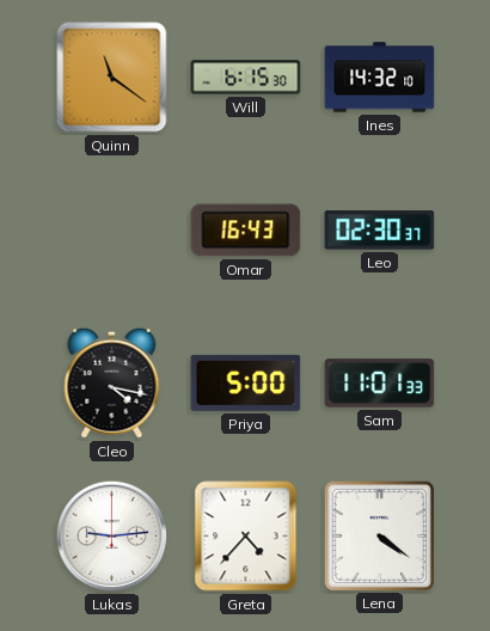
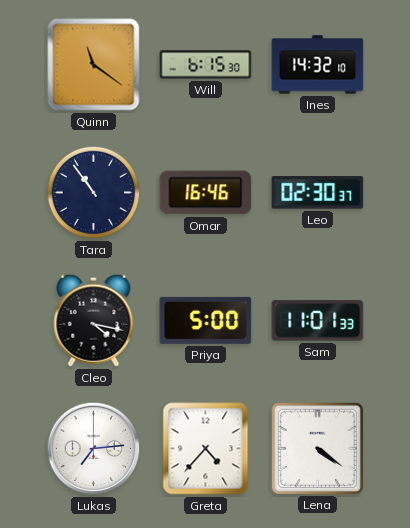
Tara: none -> 10:54
Omar: 16:43 -> 16:46
Lukas: 9:14 -> 7:14
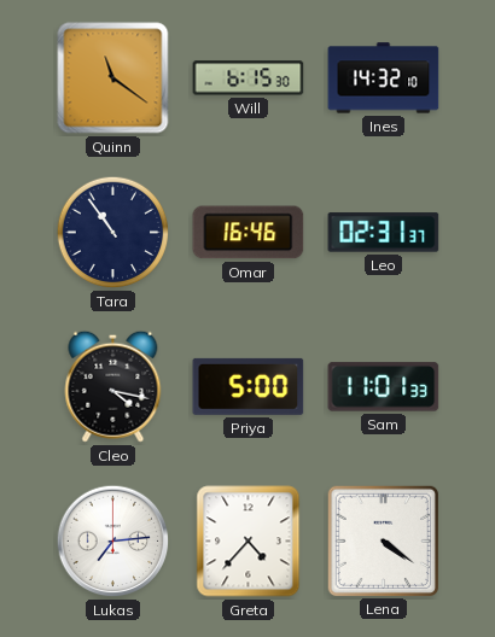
Leo: 02:30 -> 02:31
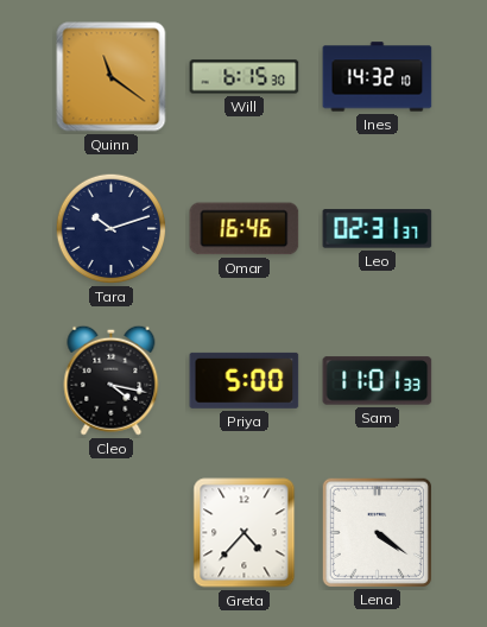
Tara: 10:54 -> 10:12
Lukas: 7:14 -> none
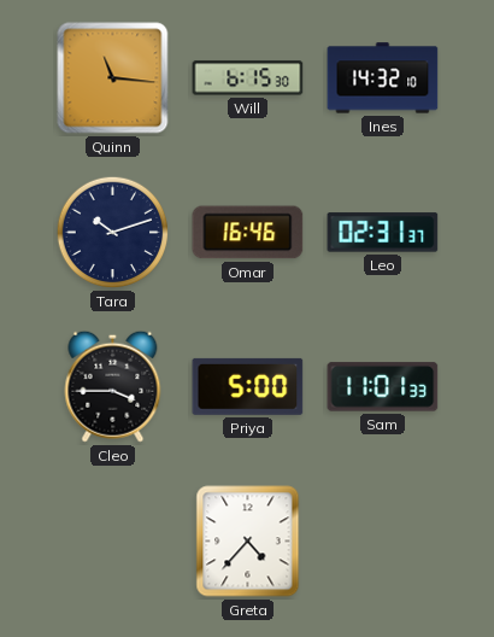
Quinn: 11:21 -> 11:16
Cleo: 4:17 -> 3:45
Lena: 4:21 -> none
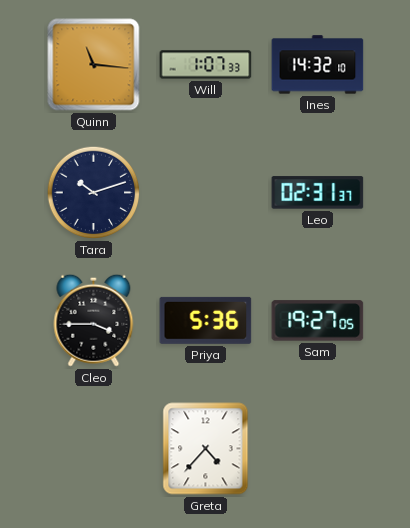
Will: 6:15 -> 1:07
Omar: 16:46 -> none
Priya: 5:00 -> 5:36
Sam: 11:01 -> 19:27
